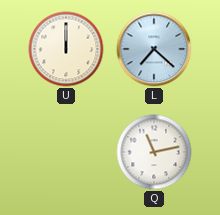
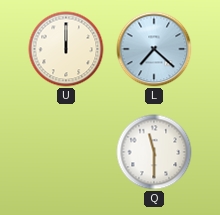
Q: 11:13 -> 11:30
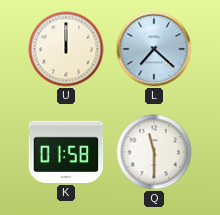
K: none -> 01:58
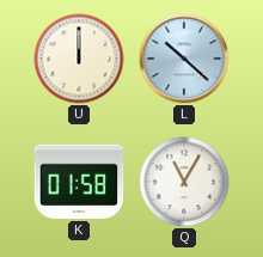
L: 7:22 -> 10:22
Q: 11:30 -> 11:05
